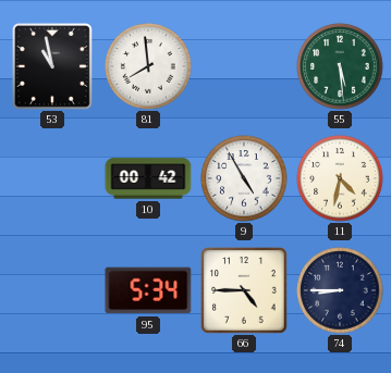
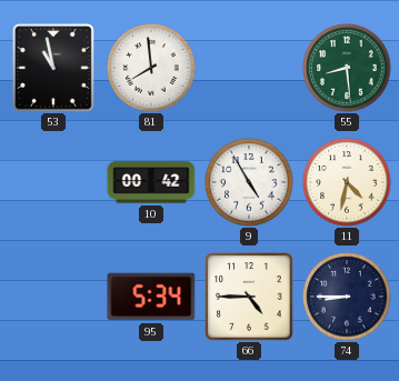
55: 5:29 -> 8:29
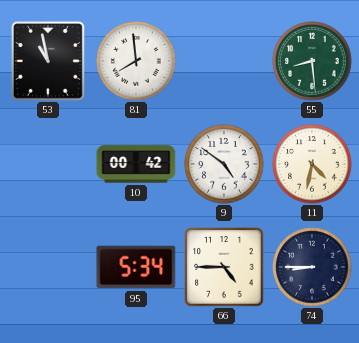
9: 4:55 -> 4:51
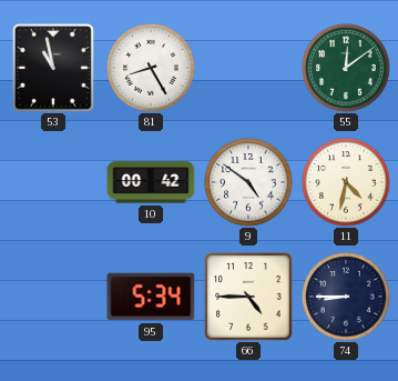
81: 7:59 -> 8:25
55: 8:29 -> 12:09
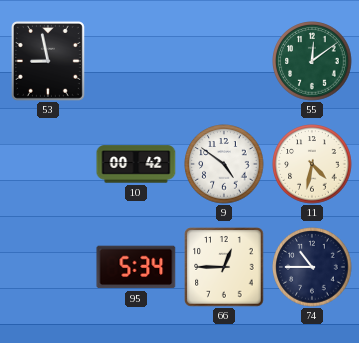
53: 10:58 -> 8:58
81: 8:25 -> none
66: 4:45 -> 12:45
74: 8:45 -> 10:45
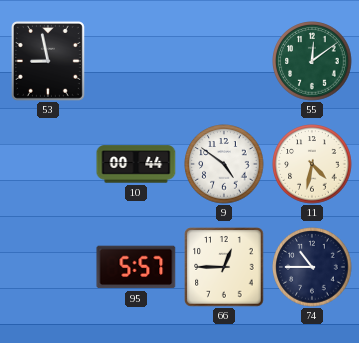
10: 00:42 -> 00:44
95: 5:34 -> 5:57
